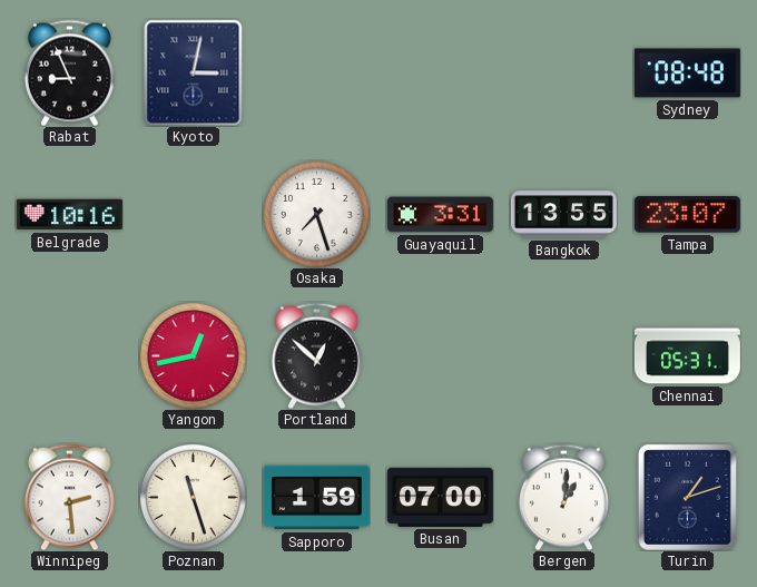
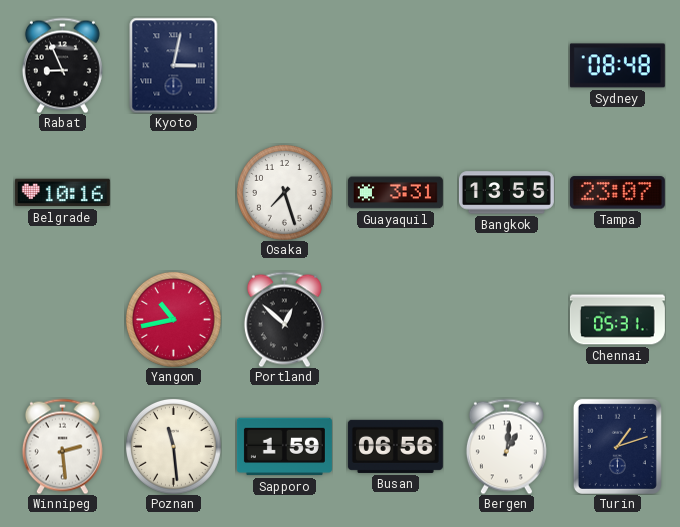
Yangon: 12:43 -> 10:43
Poznan: 11:27 -> 11:29
Busan: 07:00 -> 06:56
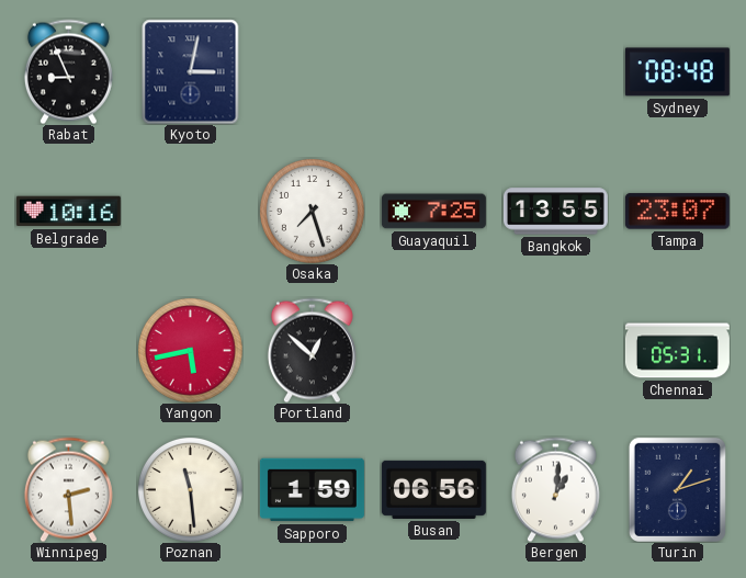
Guayaquil: 3:31 -> 7:25
Yangon: 10:43 -> 5:43
